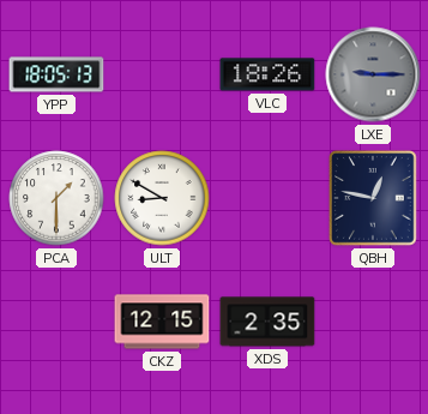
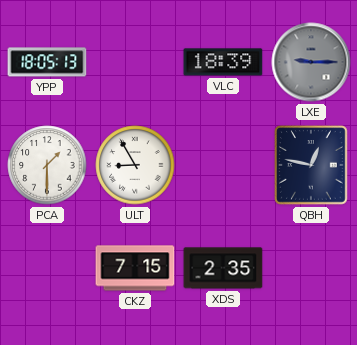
VLC: 18:26 -> 18:39
ULT: 8:50 -> 8:55
CKZ: 12:15 -> 7:15
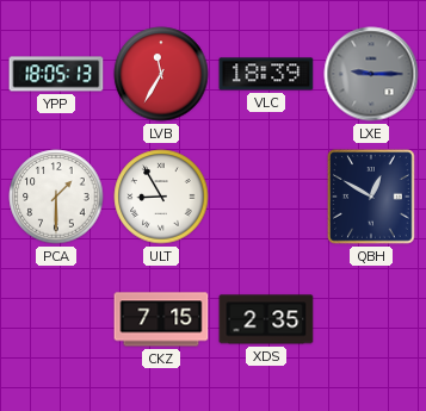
LVB: none -> 11:35
QBH: 12:47 -> 12:50
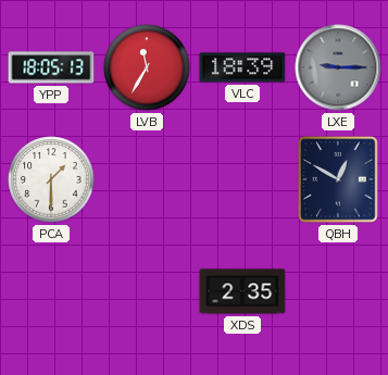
ULT: 8:55 -> none
CKZ: 7:15 -> none
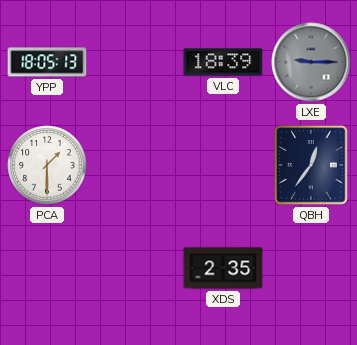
LVB: 11:35 -> none
QBH: 12:50 -> 12:36
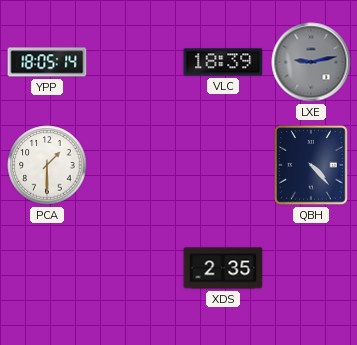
YPP: 18:05:13 -> 18:05:14
LXE: 9:15 -> 9:13
QBH: 12:36 -> 4:23
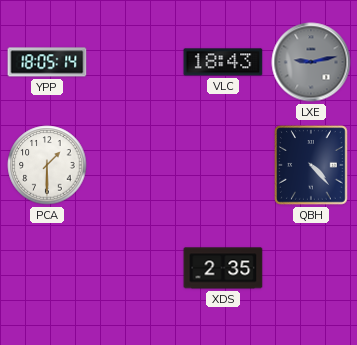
VLC: 18:39 -> 18:43
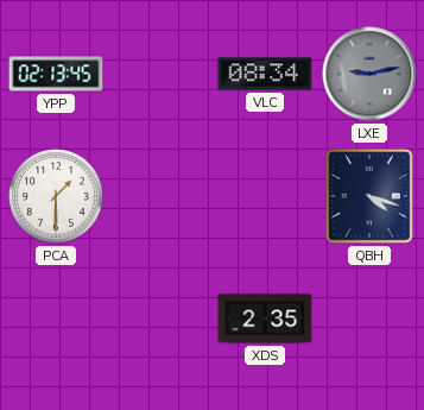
YPP: 18:05 -> 02:13
VLC: 18:43 -> 08:34
QBH: 4:23 -> 4:18
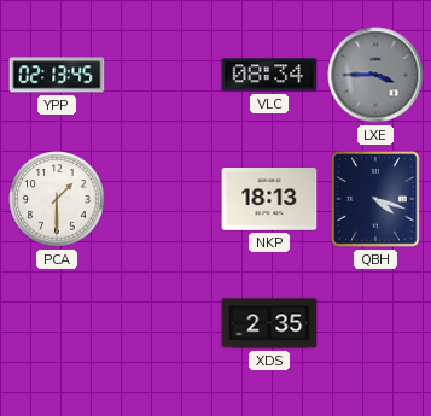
LXE: 9:13 -> 3:45
NKP: none -> 18:13
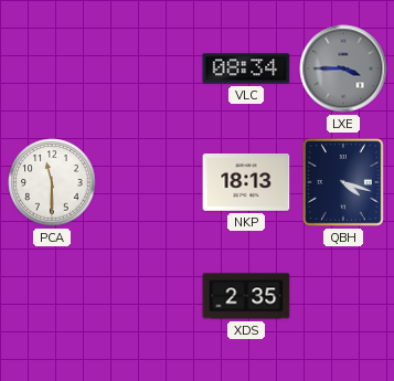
YPP: 02:13 -> none
PCA: 1:30 -> 11:30
